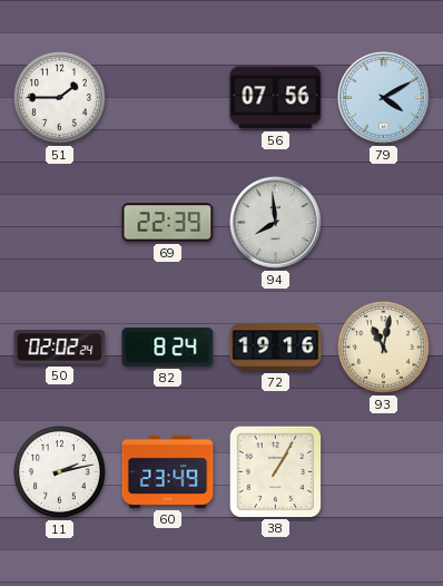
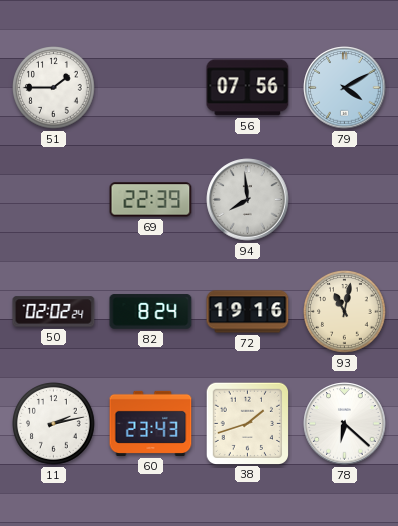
60: 23:49 -> 23:43
38: 1:05 -> 1:42
78: none -> 6:22
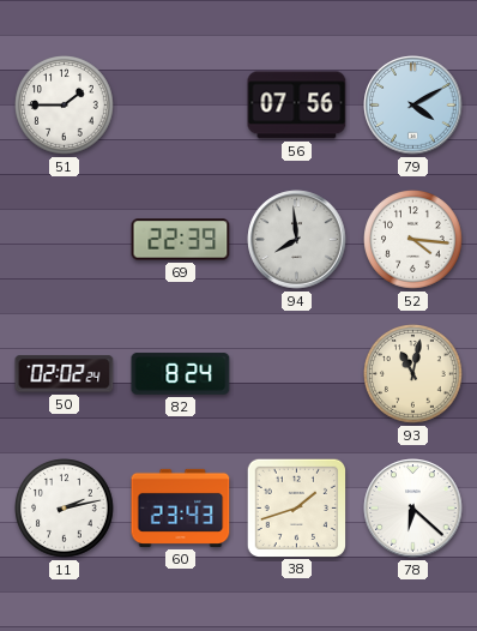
52: none -> 4:16
72: 19:16 -> none
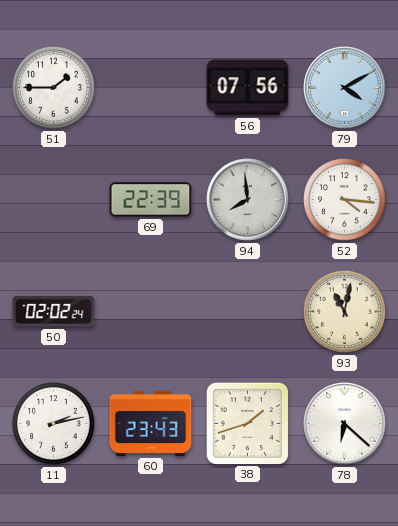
82: 8:24 -> none
